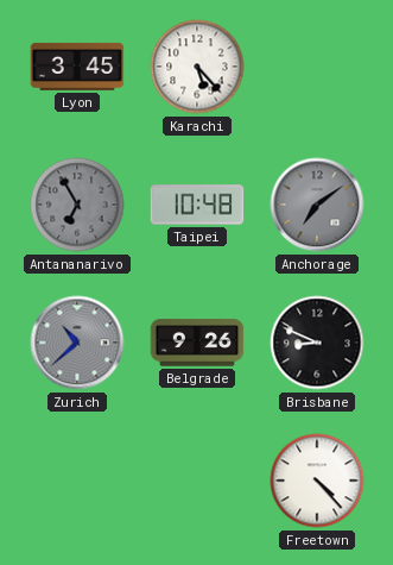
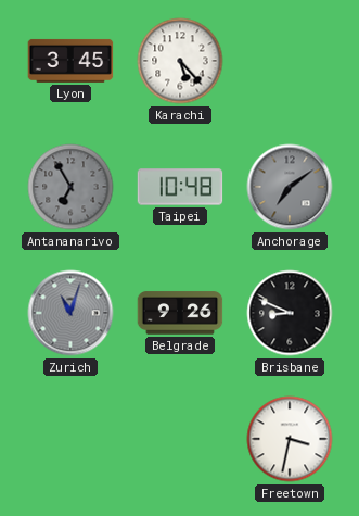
Zurich: 10:38 -> 11:03
Freetown: 4:23 -> 3:32
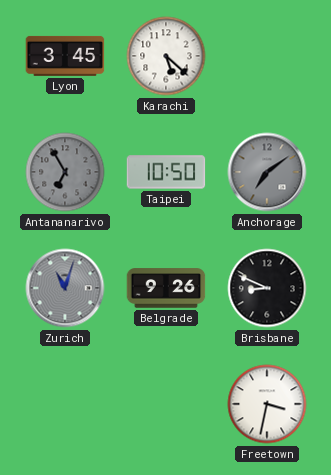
Karachi: 5:23 -> 5:22
Taipei: 10:48 -> 10:50
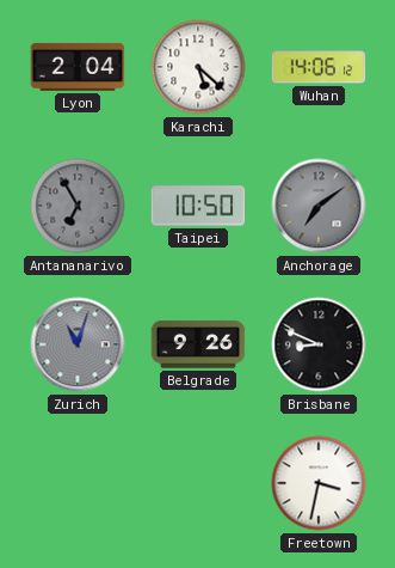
Lyon: 3:45 -> 2:04
Wuhan: none -> 14:06
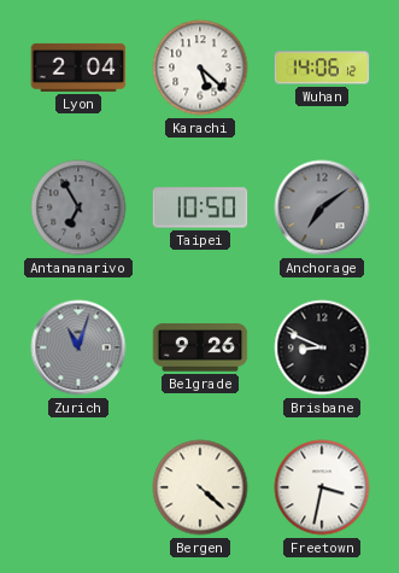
Bergen: none -> 4:22
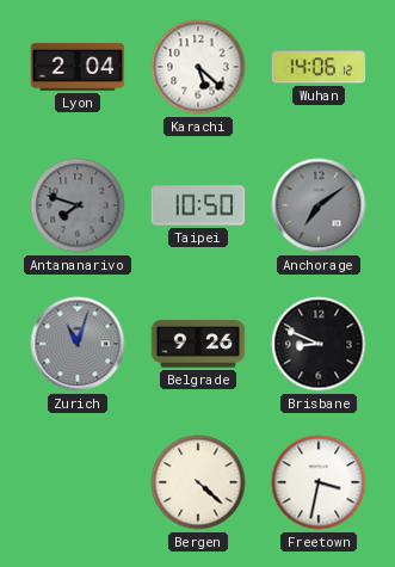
Antananarivo: 6:55 -> 7:48
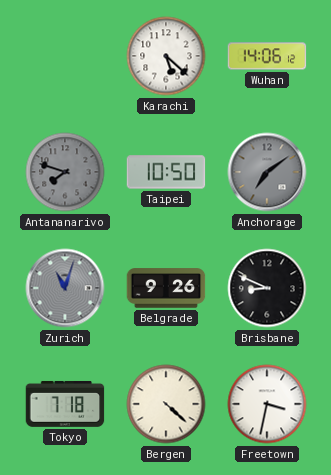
Lyon: 2:04 -> none
Tokyo: none -> 7:18
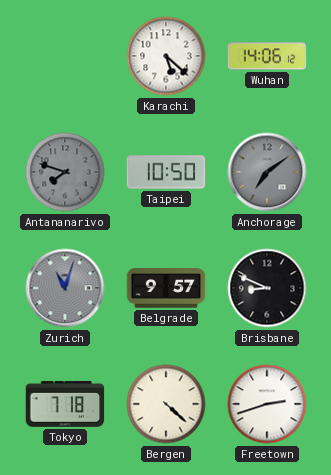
Belgrade: 9:26 -> 9:57
Freetown: 3:32 -> 2:42
